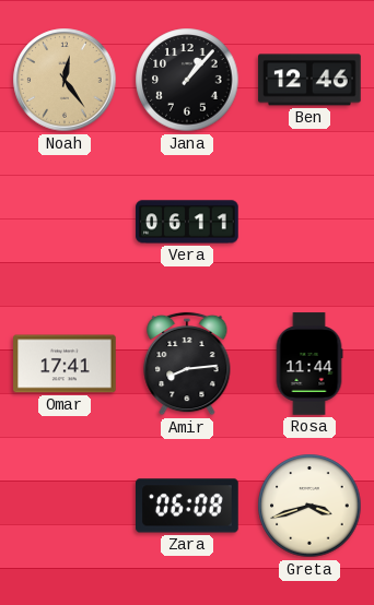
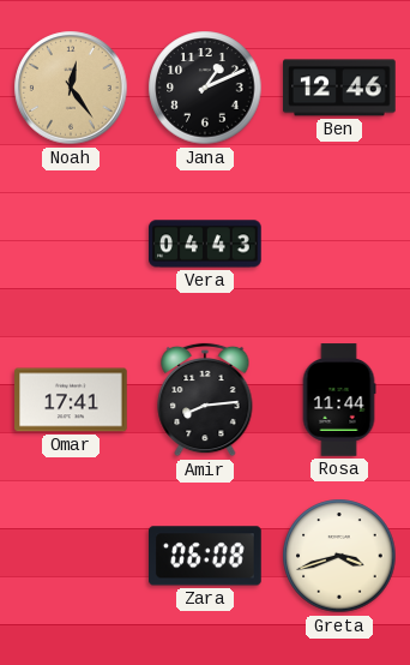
Jana: 1:07 -> 1:11
Vera: 06:11 -> 04:43
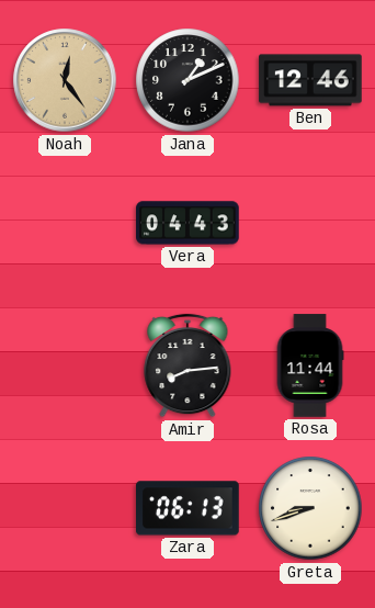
Omar: 17:41 -> none
Zara: 06:08 -> 06:13
Greta: 3:42 -> 8:42
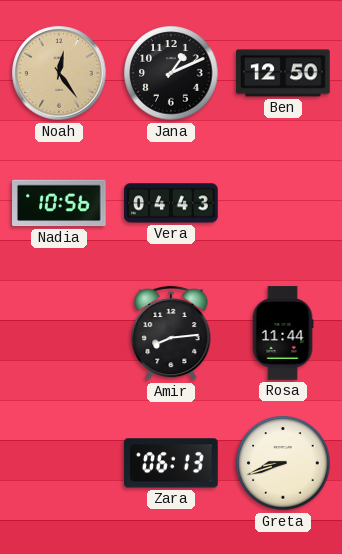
Ben: 12:46 -> 12:50
Nadia: none -> 10:56
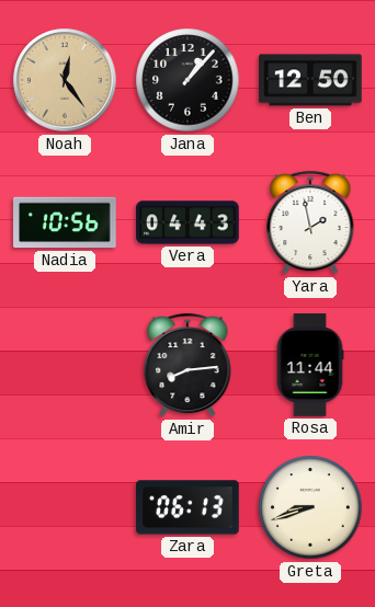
Jana: 1:11 -> 1:07
Yara: none -> 1:58
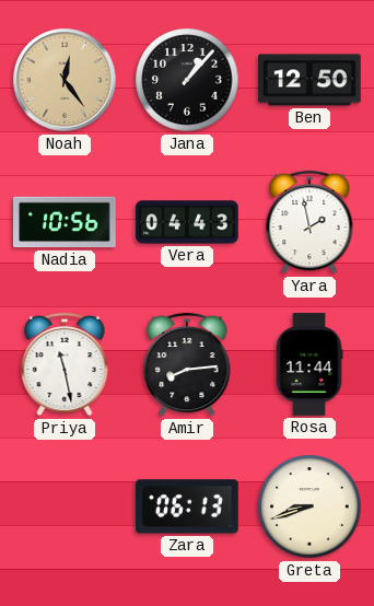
Priya: none -> 11:28
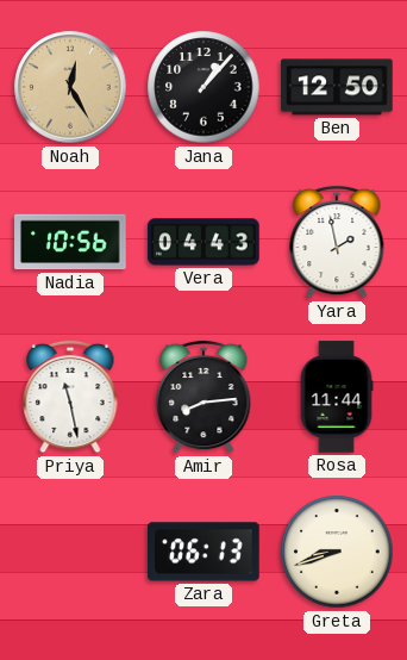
Noah: 12:24 -> 12:25
